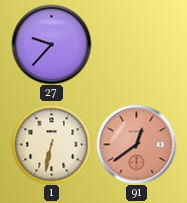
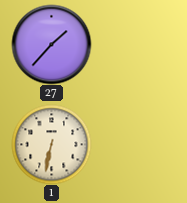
27: 9:37 -> 1:37
91: 12:39 -> none
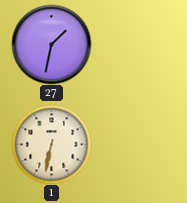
27: 1:37 -> 1:32
